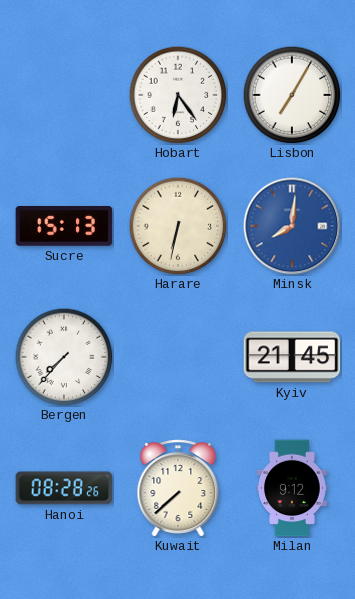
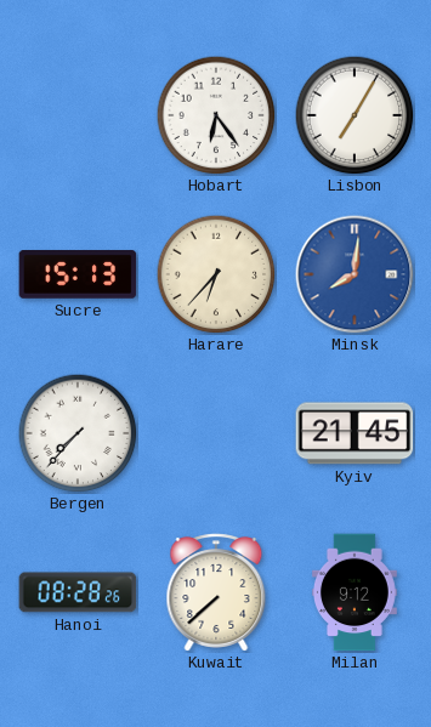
Harare: 6:32 -> 6:37
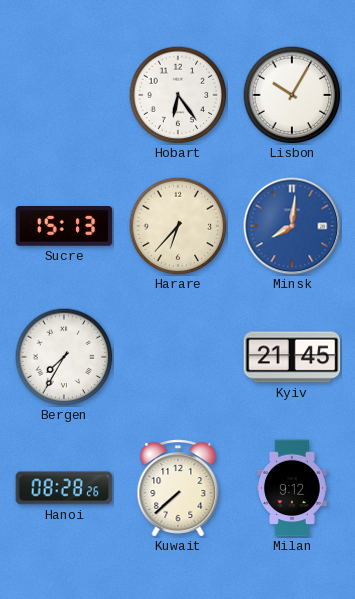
Lisbon: 7:05 -> 10:05
Bergen: 7:37 -> 7:35
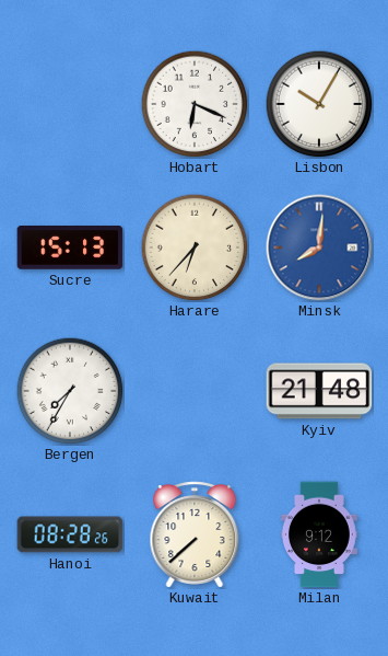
Hobart: 6:24 -> 6:19
Kyiv: 21:45 -> 21:48
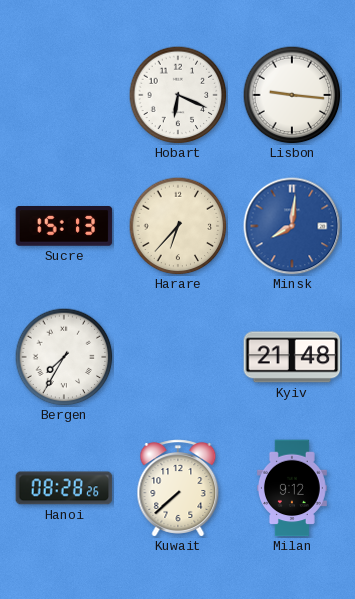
Lisbon: 10:05 -> 9:16
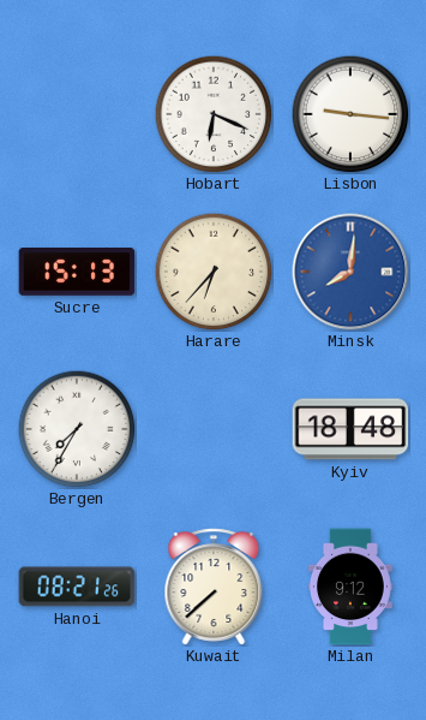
Kyiv: 21:48 -> 18:48
Hanoi: 08:28 -> 08:21
